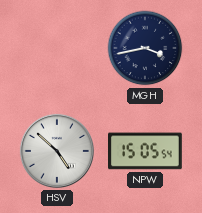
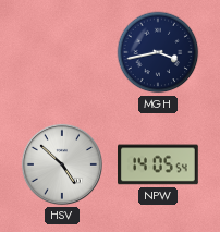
NPW: 15:05 -> 14:05
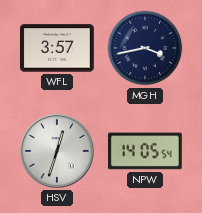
WFL: none -> 3:57
HSV: 4:52 -> 12:33
